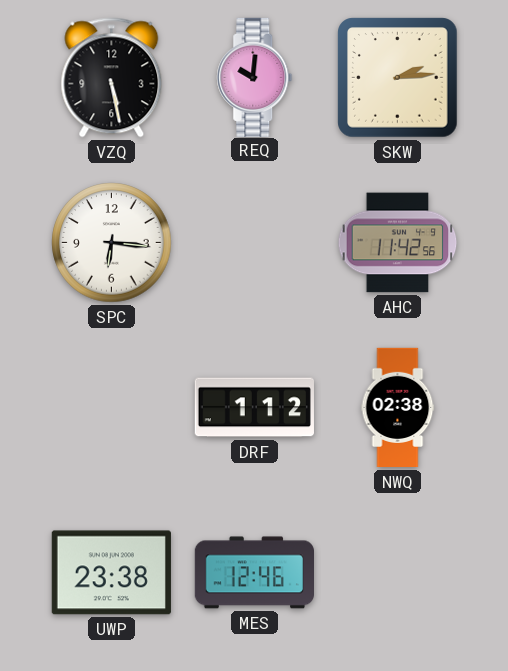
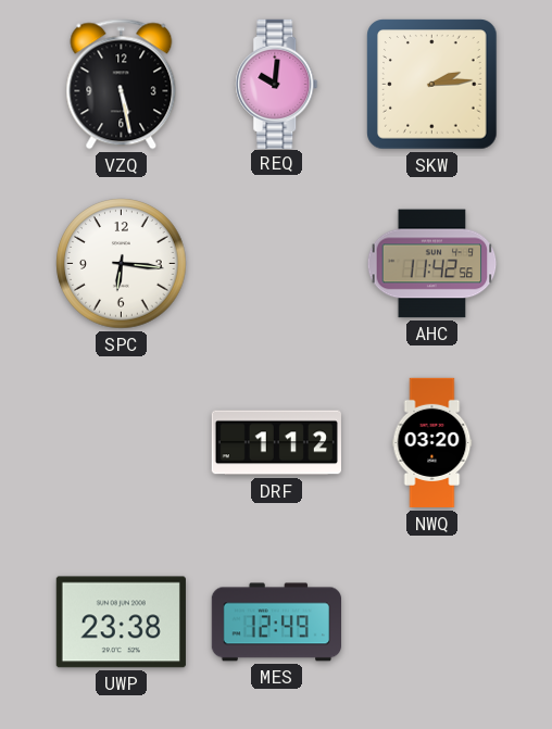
NWQ: 02:38 -> 03:20
MES: 12:46 -> 12:49
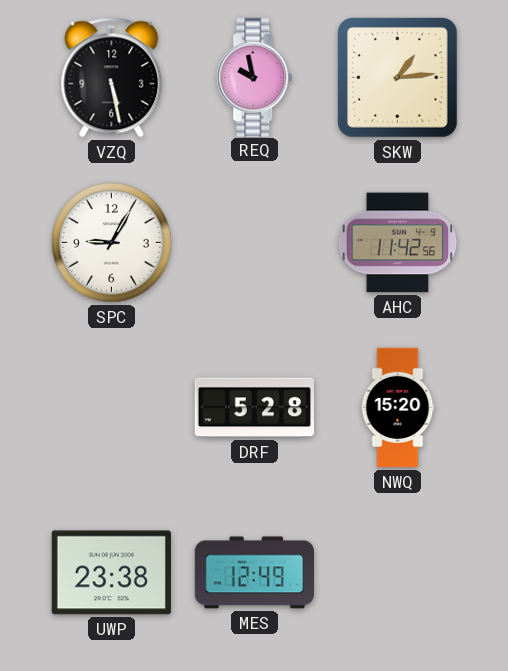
REQ: 10:01 -> 9:58
SKW: 2:14 -> 1:14
SPC: 6:16 -> 9:05
DRF: 1:12 -> 5:28
NWQ: 03:20 -> 15:20
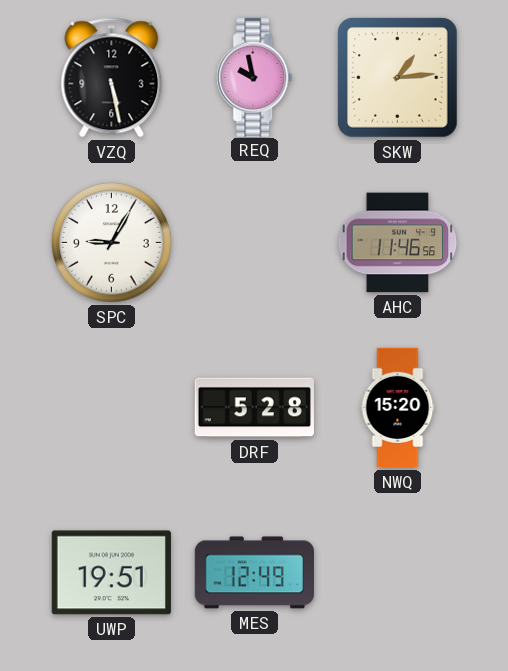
AHC: 11:42 -> 11:46
UWP: 23:38 -> 19:51
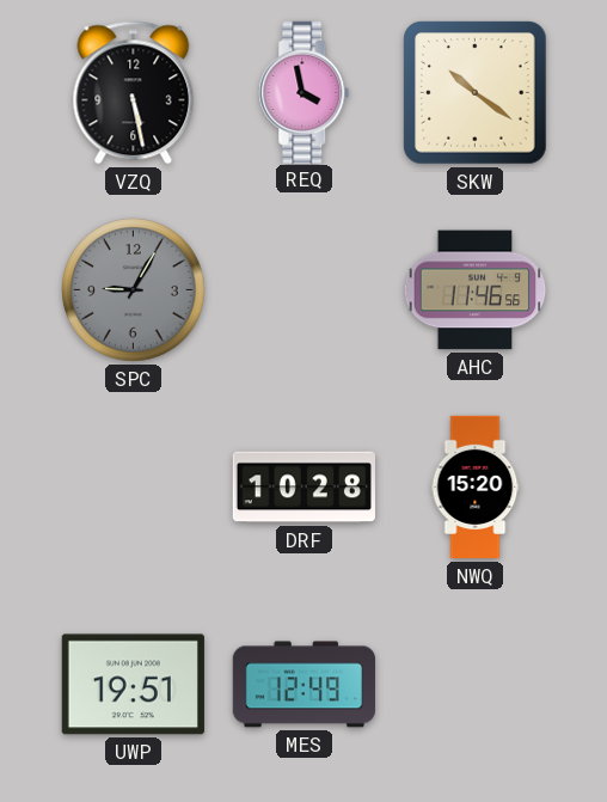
REQ: 9:58 -> 3:58
SKW: 1:14 -> 10:21
SPC dial: white -> grey
DRF: 5:28 -> 10:28
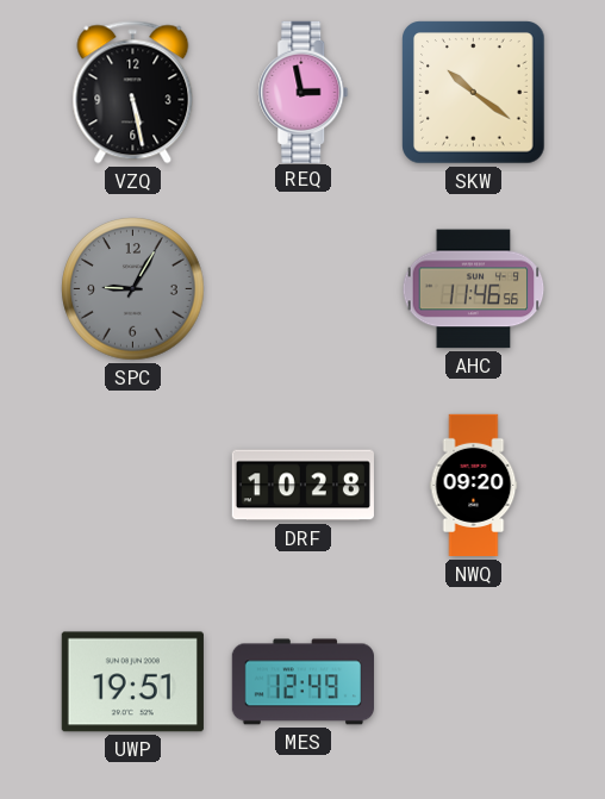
REQ: 3:58 -> 2:58
NWQ: 15:20 -> 09:20
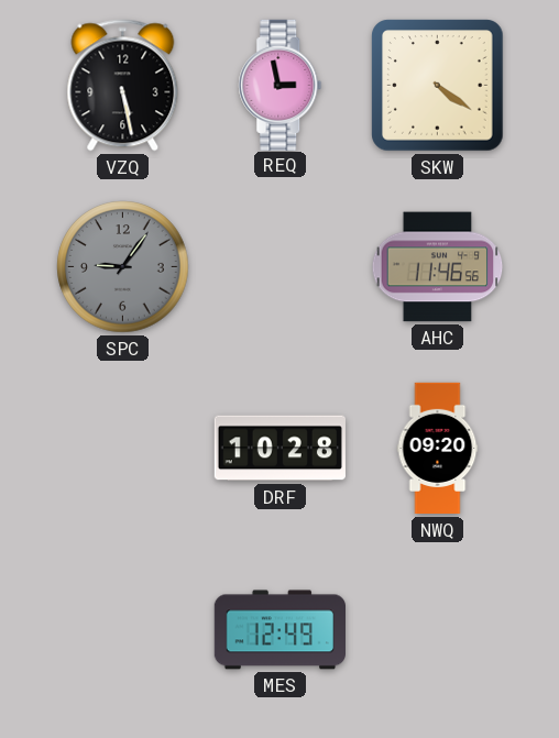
SKW: 10:21 -> 4:21
SPC: 9:05 -> 9:06
UWP: 19:51 -> none
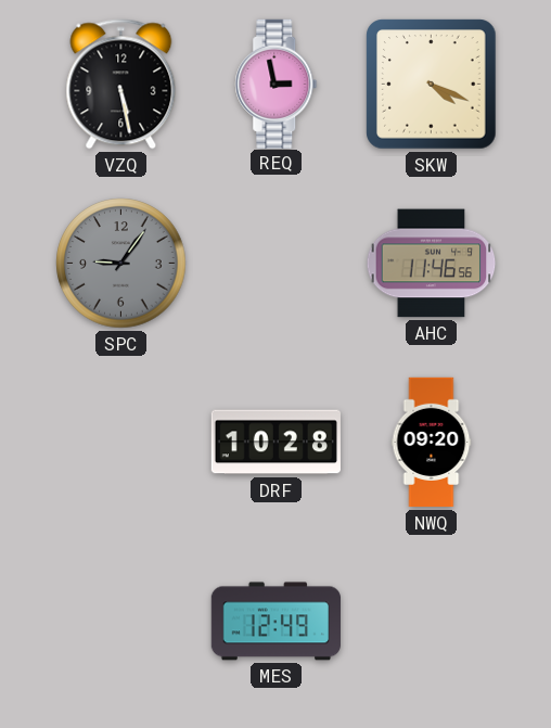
SKW: 4:21 -> 4:19
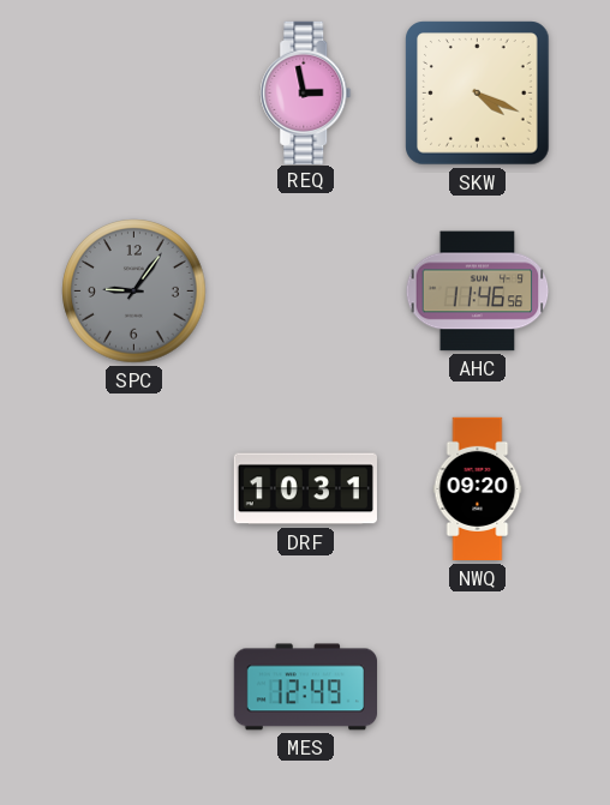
VZQ: 5:28 -> none
DRF: 10:28 -> 10:31
